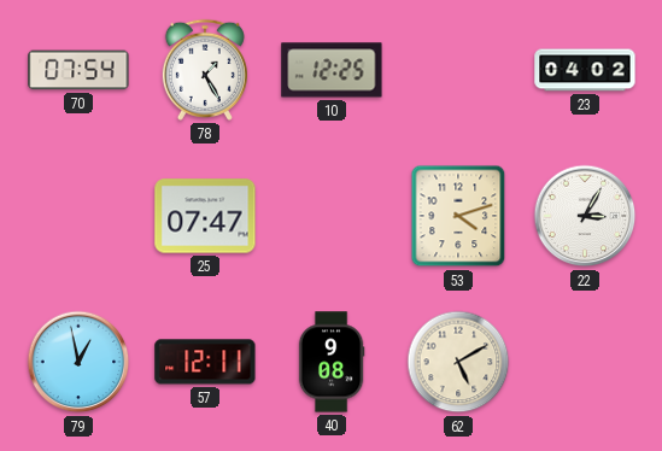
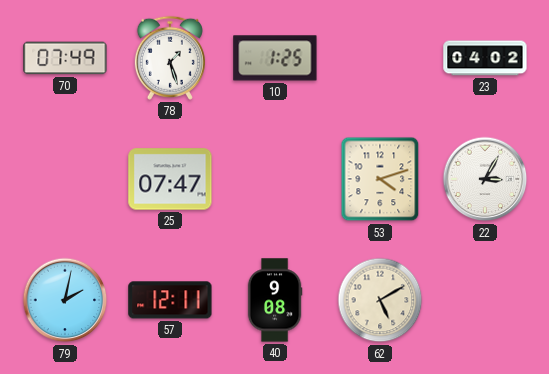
70: 07:54 -> 07:49
78: 1:25 -> 1:27
10: 12:25 -> 1:25
79: 12:58 -> 2:02
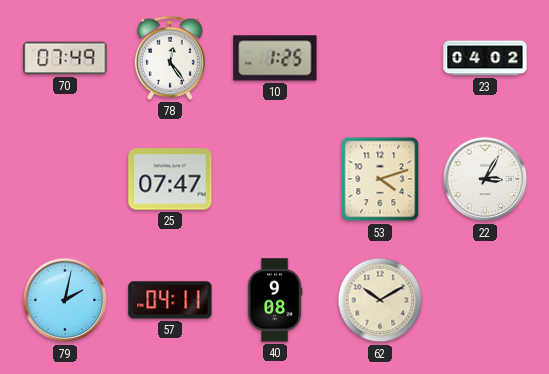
78: 1:27 -> 12:24
57: 12:11 -> 04:11
62: 5:10 -> 10:10
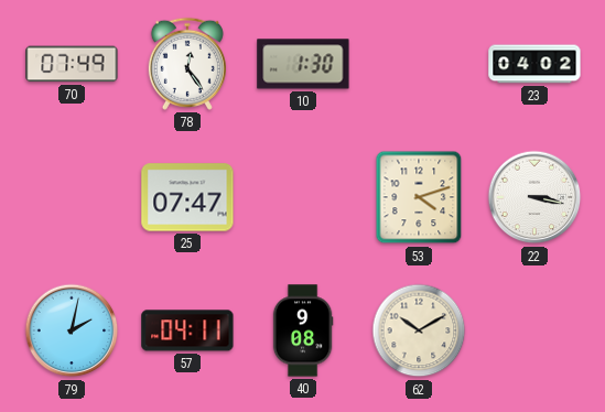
10: 1:25 -> 1:30
22: 3:05 -> 3:17
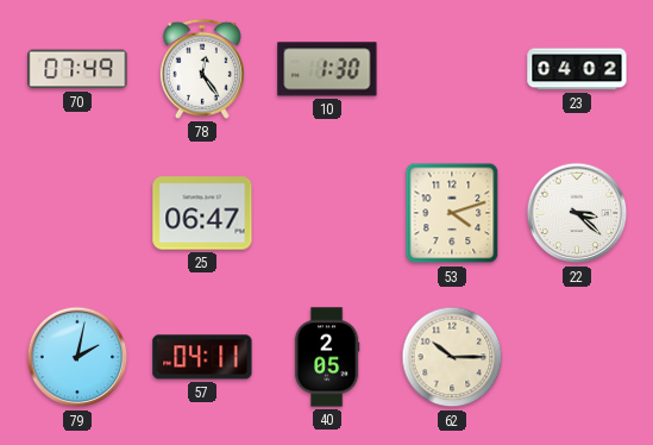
25: 07:47 -> 06:47
22: 3:17 -> 3:22
40: 9:08 -> 2:05
62: 10:10 -> 10:15
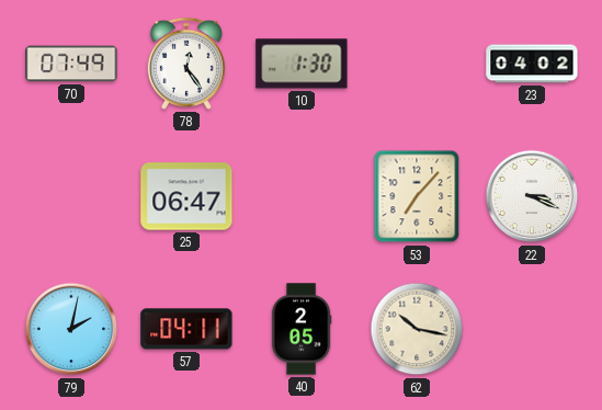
53: 4:12 -> 7:07
22: 3:22 -> 3:19
62: 10:15 -> 10:17
